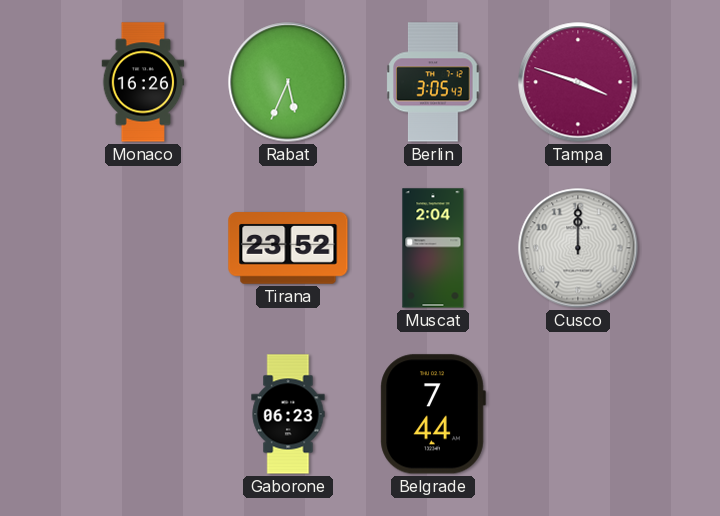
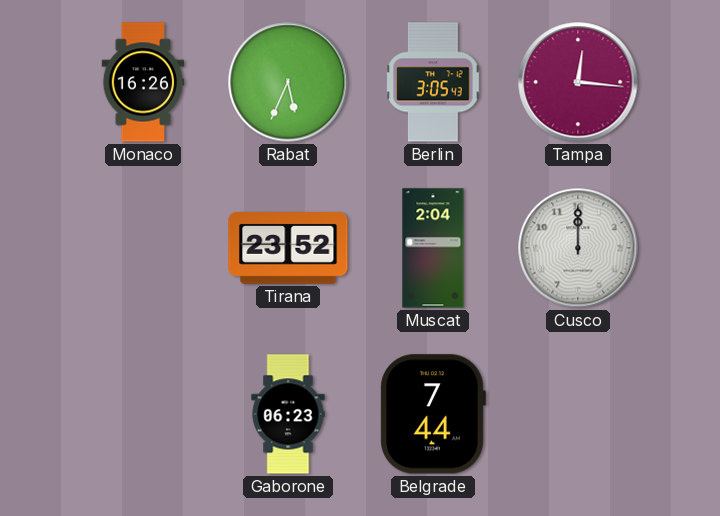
Tampa: 3:48 -> 12:16
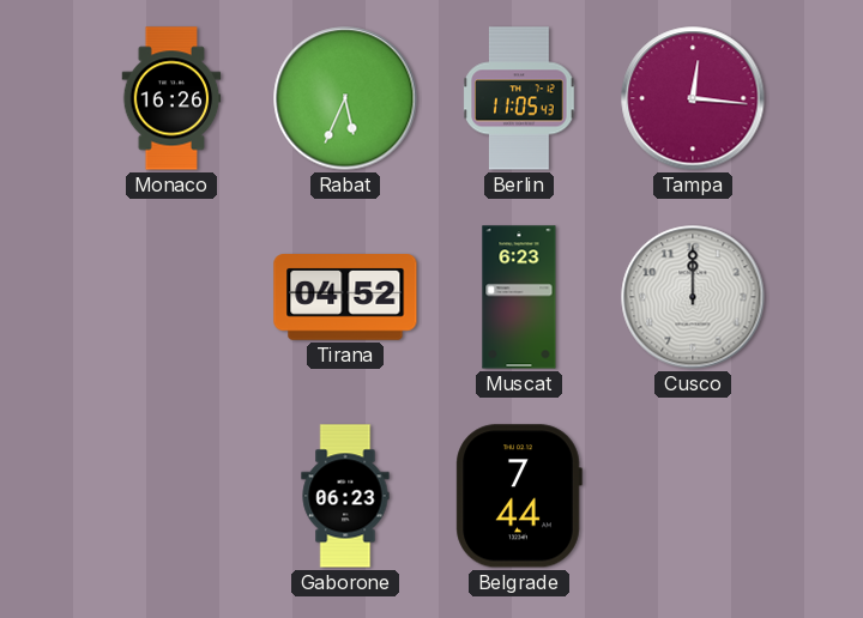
Berlin: 3:05 -> 11:05
Tirana: 23:52 -> 04:52
Muscat: 2:04 -> 6:23
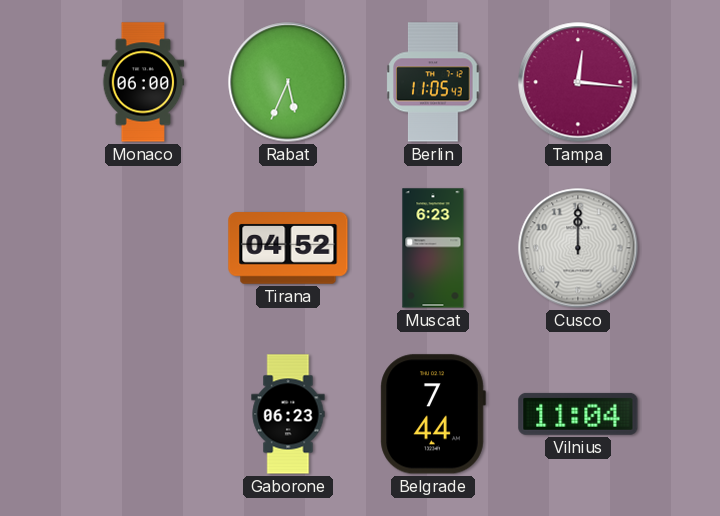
Monaco: 16:26 -> 06:00
Vilnius: none -> 11:04
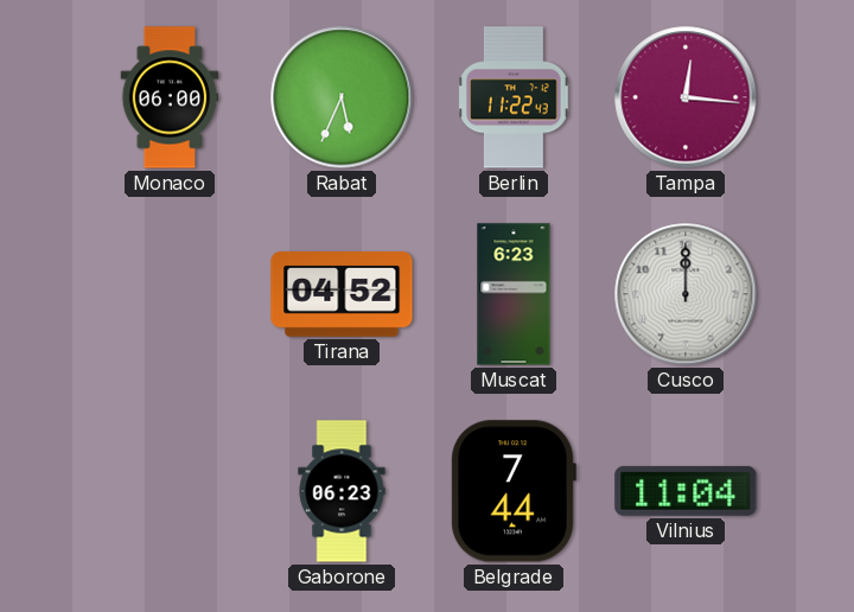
Berlin: 11:05 -> 11:22
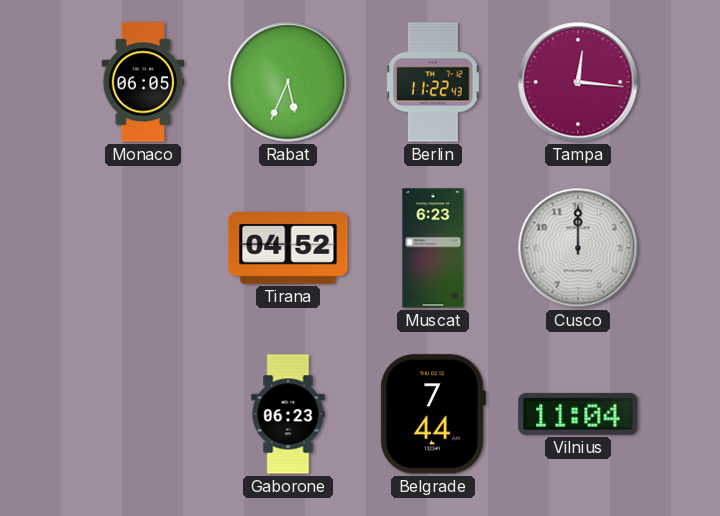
Monaco: 06:00 -> 06:05
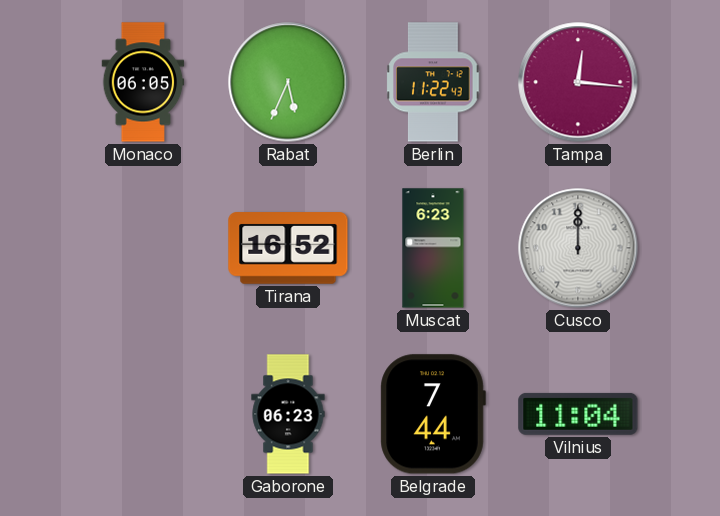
Tirana: 04:52 -> 16:52
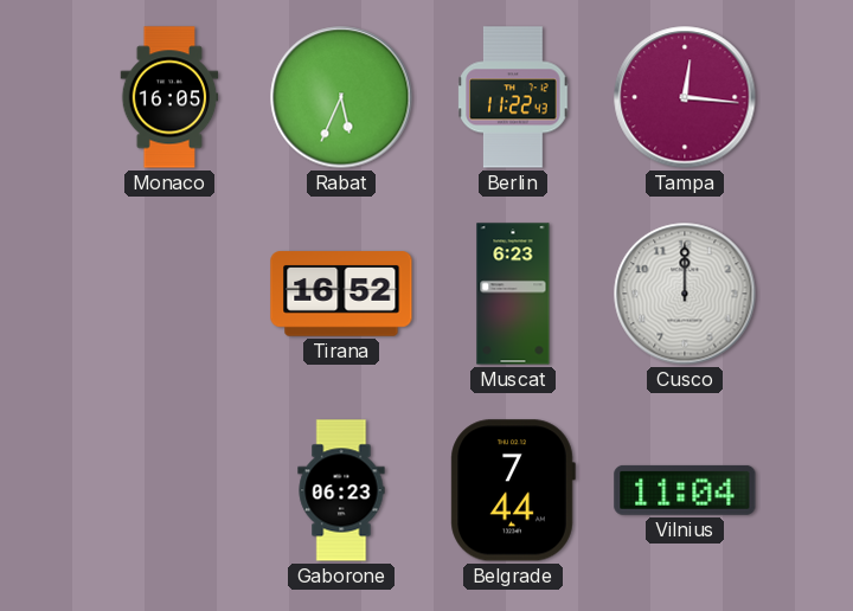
Monaco: 06:05 -> 16:05
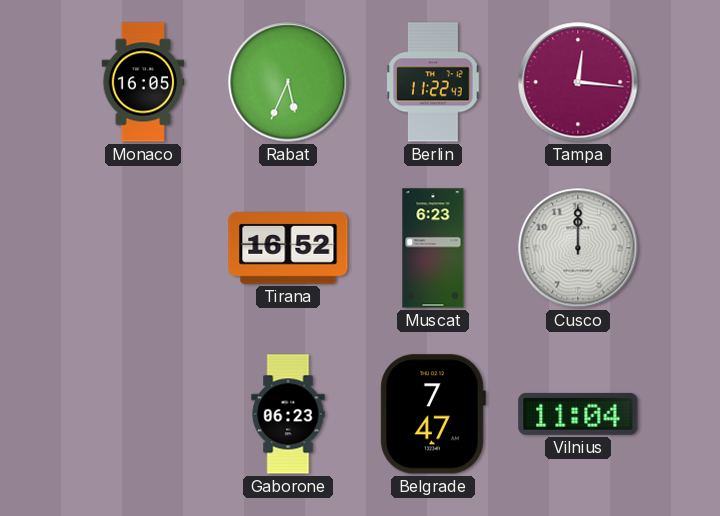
Belgrade: 7:44 -> 7:47
